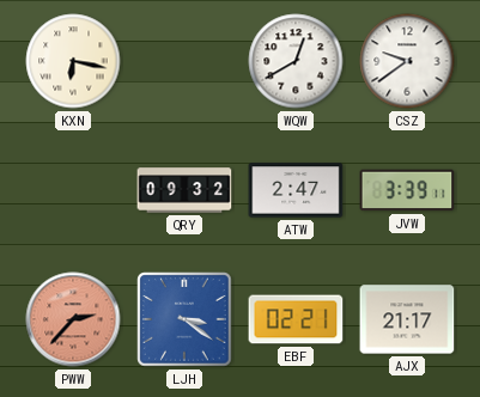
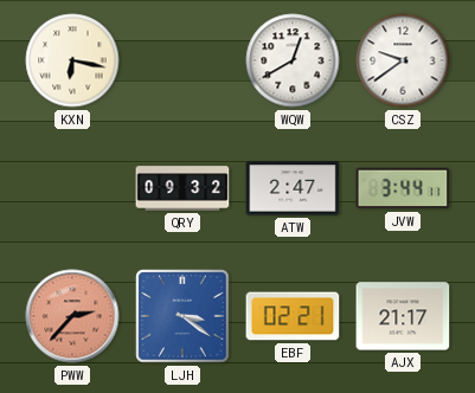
JVW: 3:39 -> 3:44
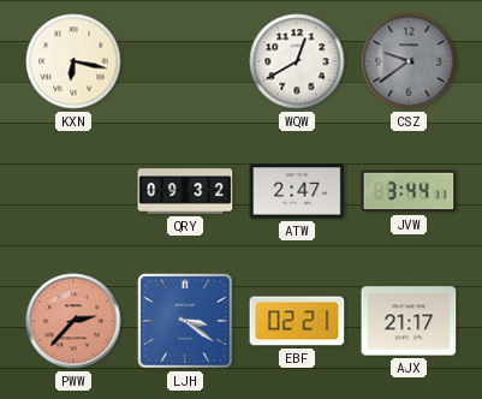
CSZ dial: white -> grey
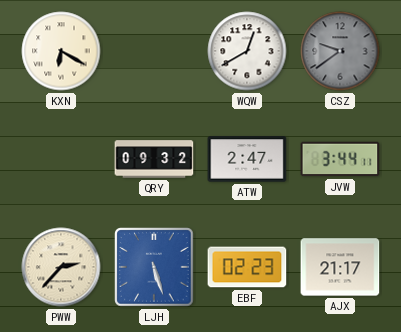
KXN: 6:17 -> 6:20
PWW dial: salmon -> cream
LJH: 3:21 -> 5:27
EBF: 02:21 -> 02:23
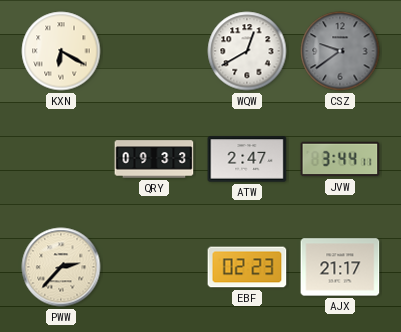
QRY: 09:32 -> 09:33
LJH: 5:27 -> none
